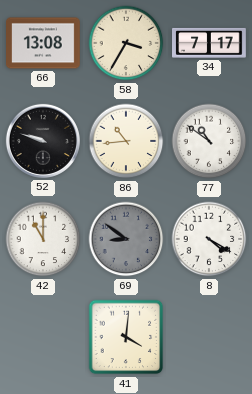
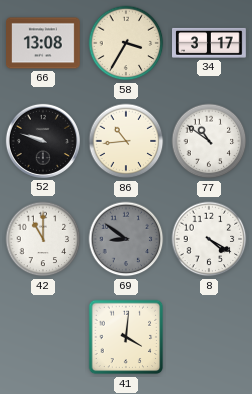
34: 7:17 -> 3:17
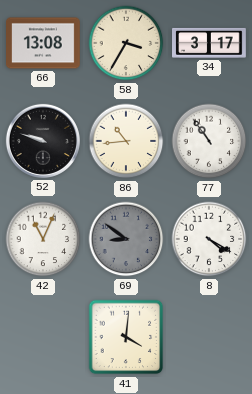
77: 10:51 -> 10:54
42: 11:00 -> 11:04
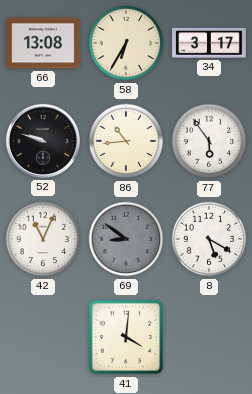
58: 3:35 -> 6:35
77: 10:54 -> 5:54
8: 4:20 -> 5:20
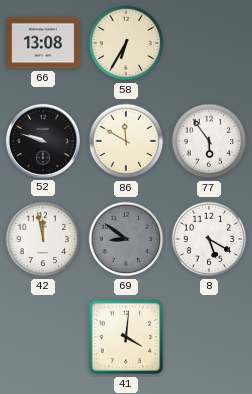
34: 3:17 -> none
86: 10:44 -> 11:50
42: 11:04 -> 11:58
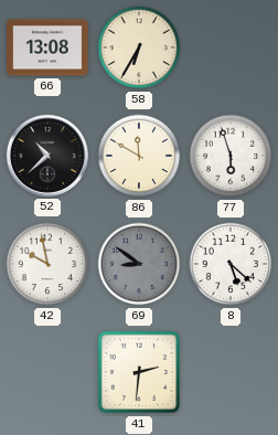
52: 9:48 -> 10:38
77: 5:54 -> 5:57
42: 11:58 -> 9:58
8: 5:20 -> 5:22
41: 4:01 -> 2:31
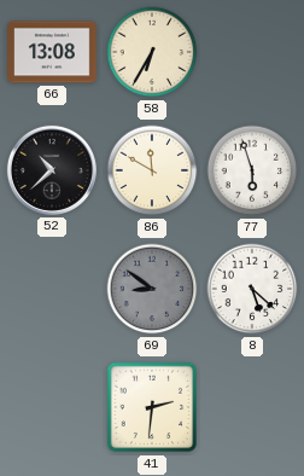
42: 9:58 -> none
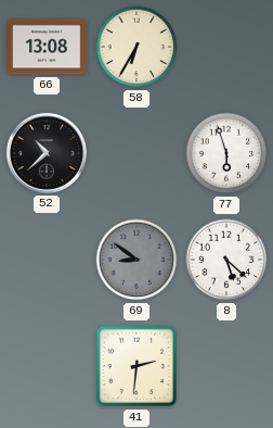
86: 11:50 -> none
